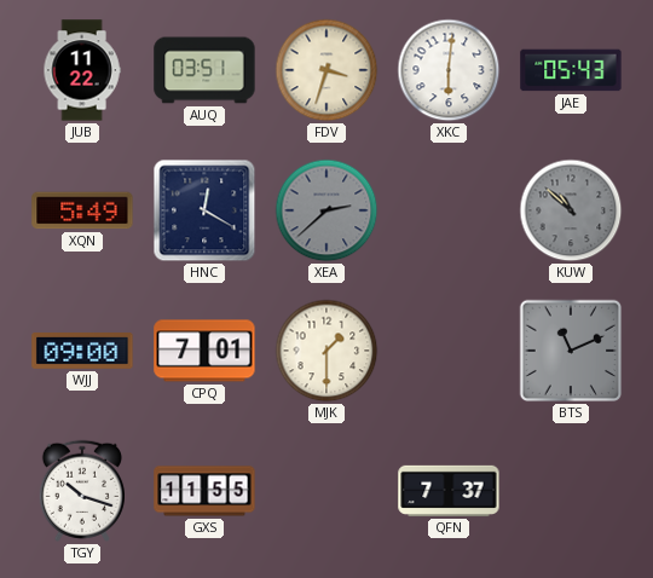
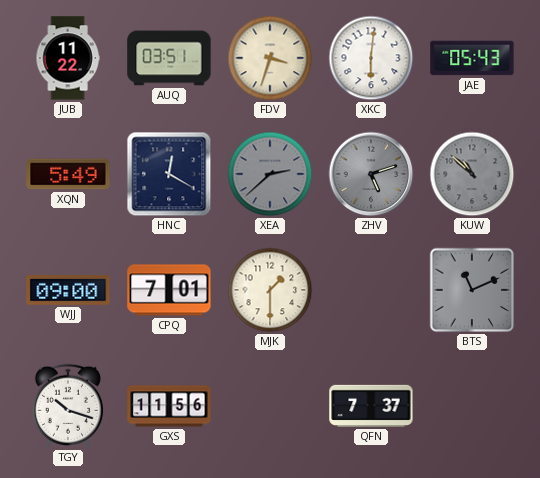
ZHV: none -> 5:12
GXS: 11:55 -> 11:56
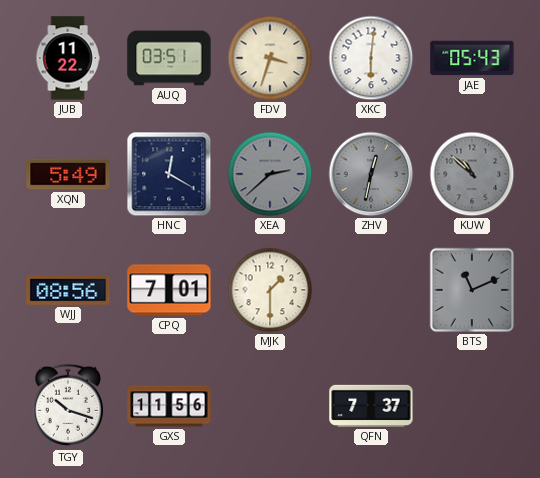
ZHV: 5:12 -> 12:32
WJJ: 09:00 -> 08:56
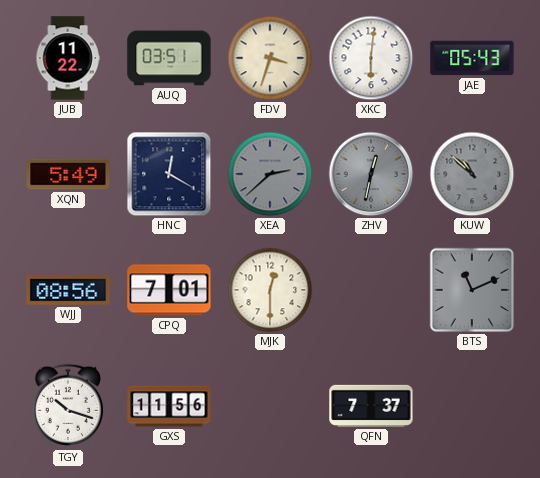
MJK: 1:30 -> 12:30
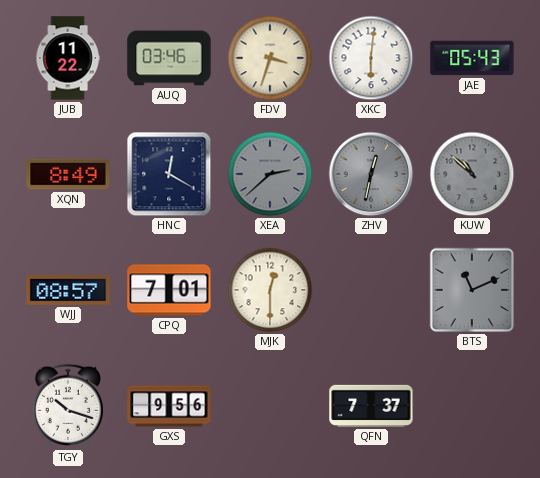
AUQ: 03:51 -> 03:46
XQN: 5:49 -> 8:49
WJJ: 08:56 -> 08:57
GXS: 11:56 -> 9:56
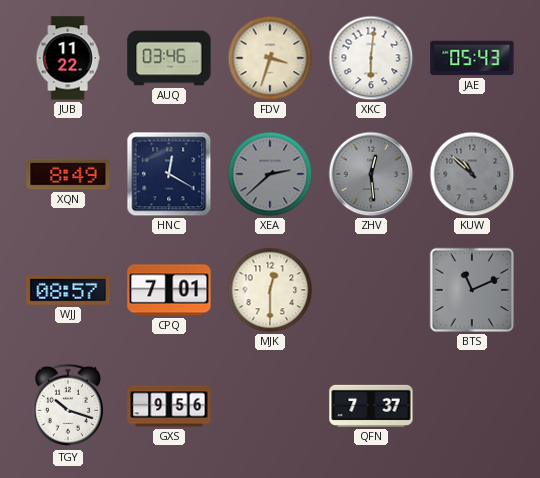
ZHV: 12:32 -> 12:29
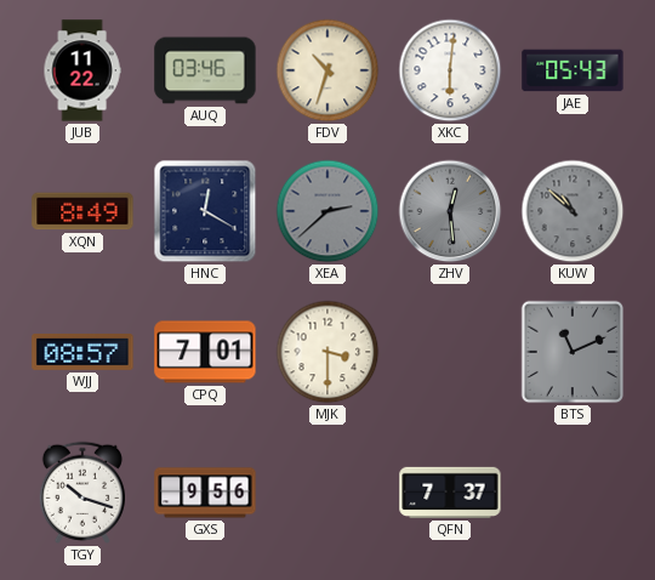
FDV: 3:33 -> 10:33
MJK: 12:30 -> 3:30
